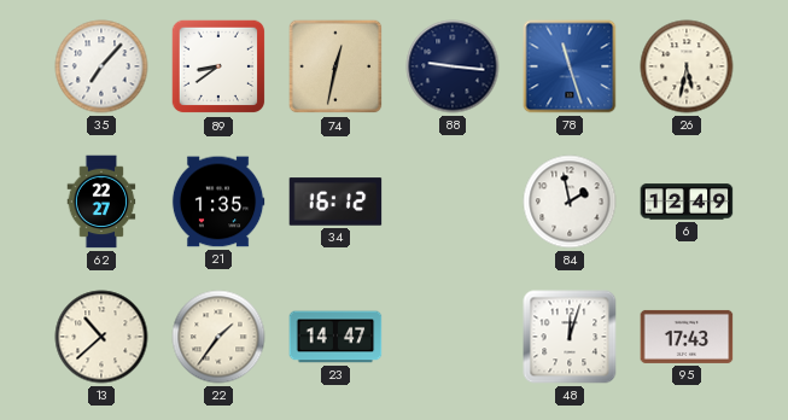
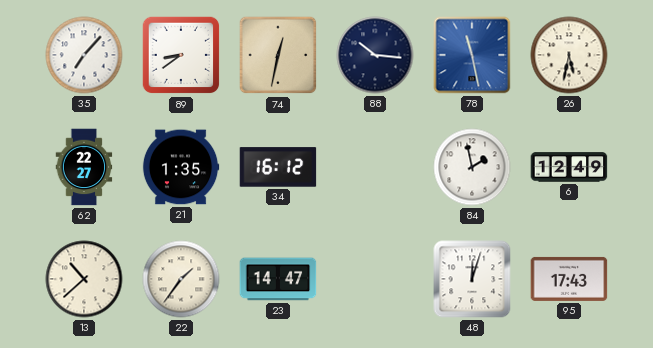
88: 9:16 -> 10:16
78: 11:27 -> 11:28
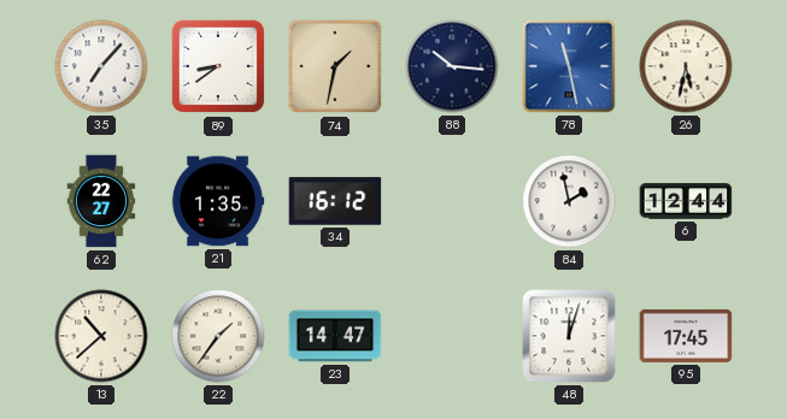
74: 12:32 -> 1:32
6: 12:49 -> 12:44
95: 17:43 -> 17:45
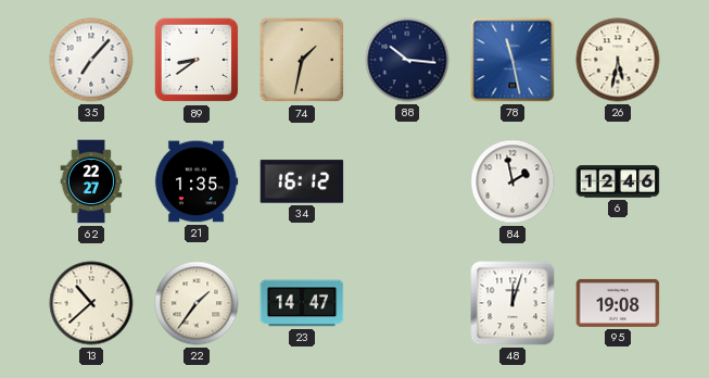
6: 12:44 -> 12:46
95: 17:45 -> 19:08
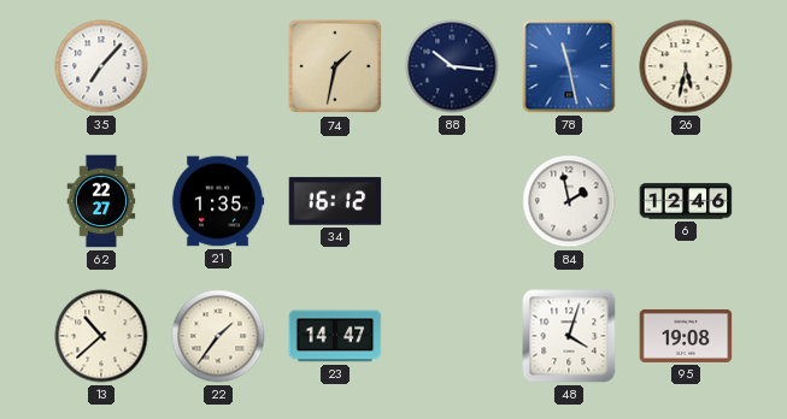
89: 8:39 -> none
48: 12:03 -> 4:03
